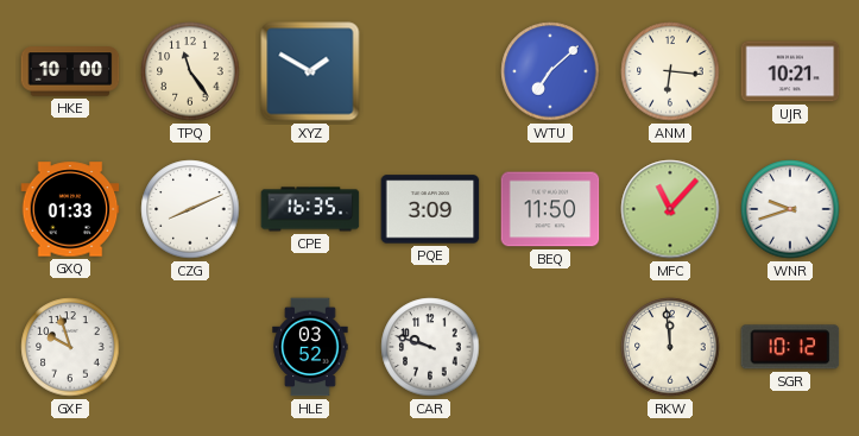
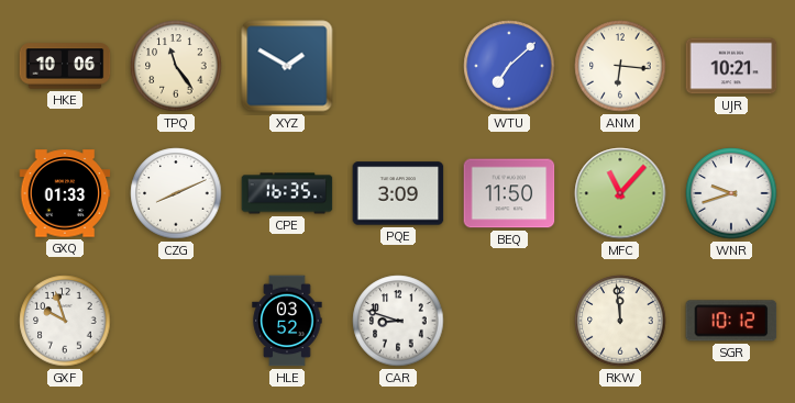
HKE: 10:00 -> 10:06
CAR: 9:48 -> 8:48
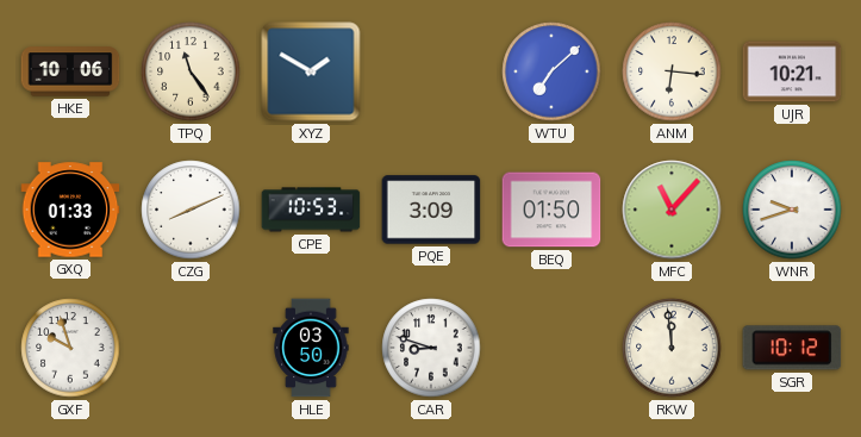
CPE: 16:35 -> 10:53
BEQ: 11:50 -> 01:50
HLE: 03:52 -> 03:50
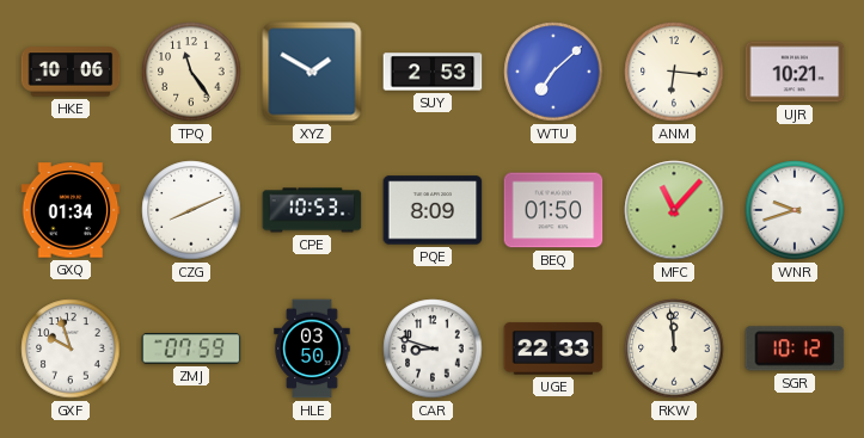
SUY: none -> 2:53
GXQ: 01:33 -> 01:34
PQE: 3:09 -> 8:09
ZMJ: none -> 07:59
UGE: none -> 22:33
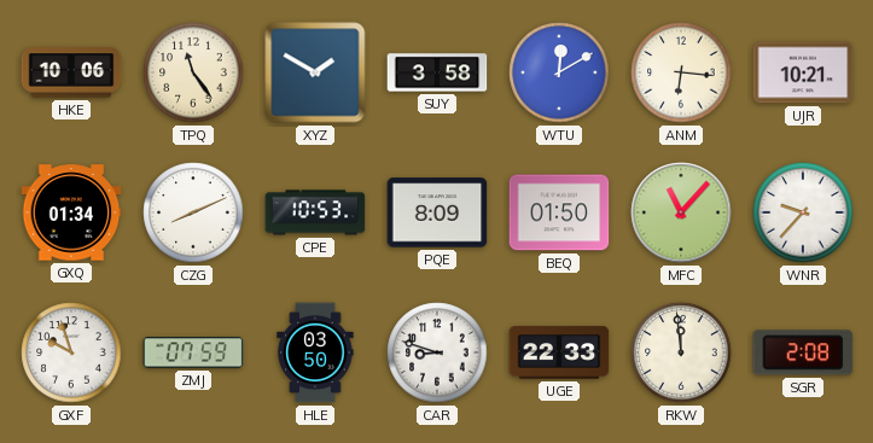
SUY: 2:53 -> 3:58
WTU: 7:08 -> 12:10
WNR: 9:42 -> 9:37
SGR: 10:12 -> 2:08
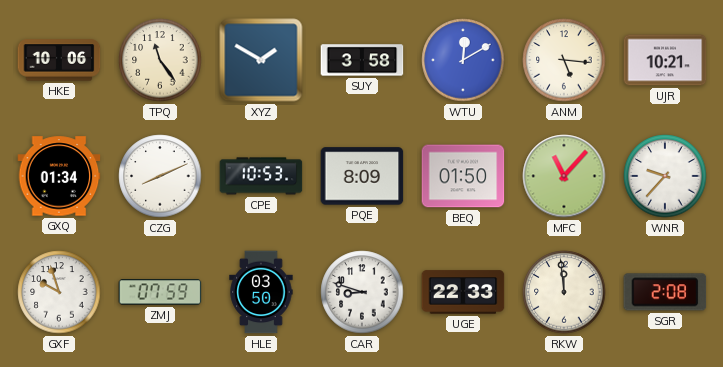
ANM: 6:16 -> 5:16
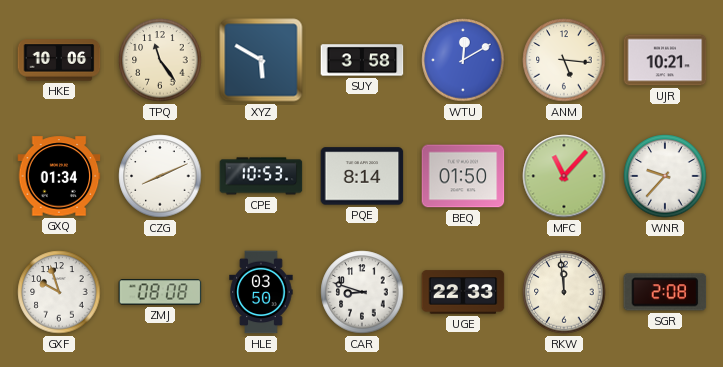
XYZ: 1:50 -> 5:50
PQE: 8:09 -> 8:14
ZMJ: 07:59 -> 08:08
